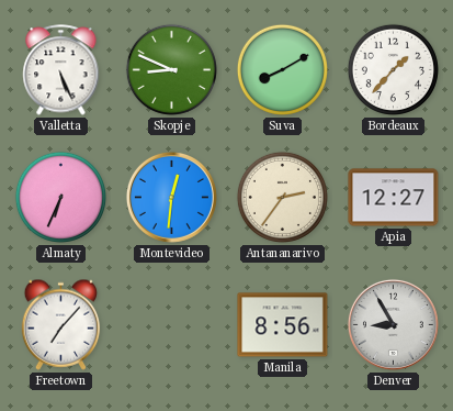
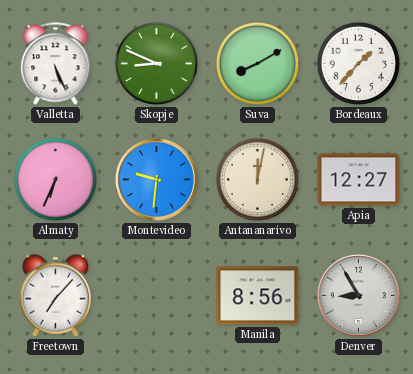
Montevideo: 12:31 -> 9:31
Antananarivo: 2:36 -> 12:02
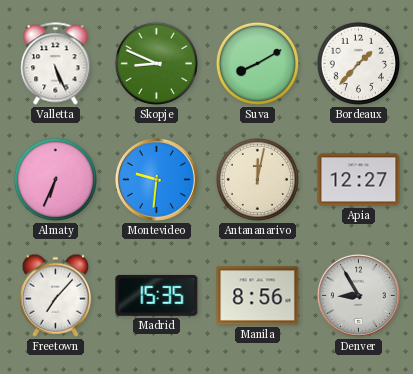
Madrid: none -> 15:35
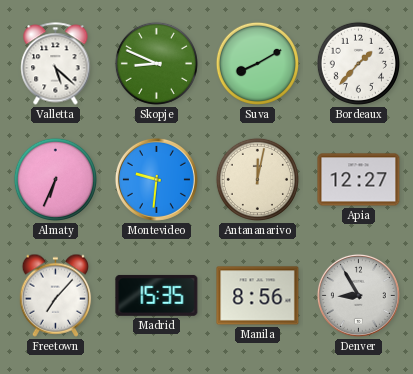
Valletta: 5:26 -> 5:22
